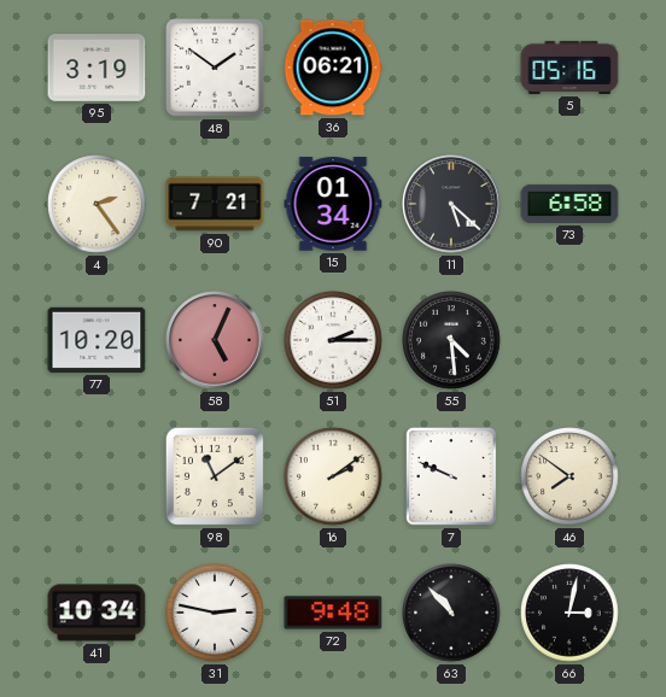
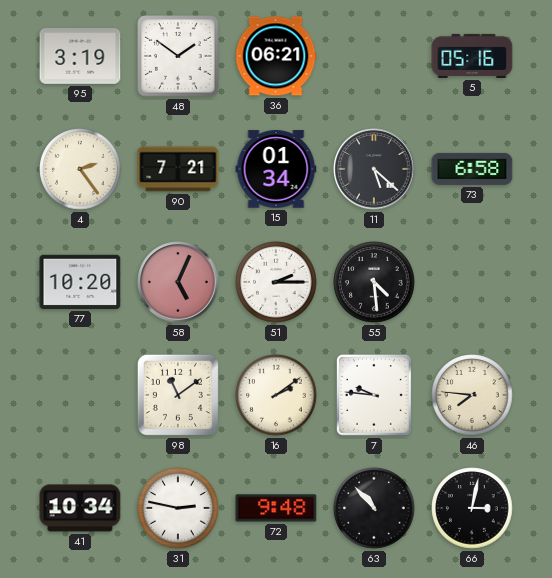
7: 9:49 -> 9:46
46: 7:51 -> 7:46
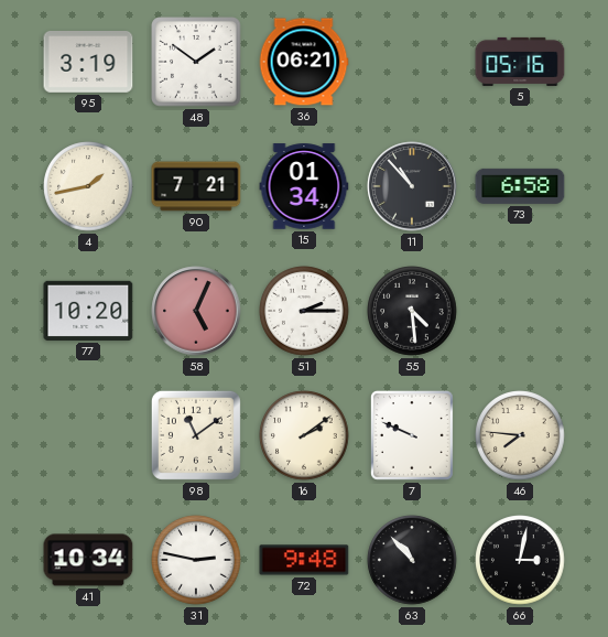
4: 2:24 -> 1:43
11: 5:22 -> 10:53
7: 9:46 -> 9:49
